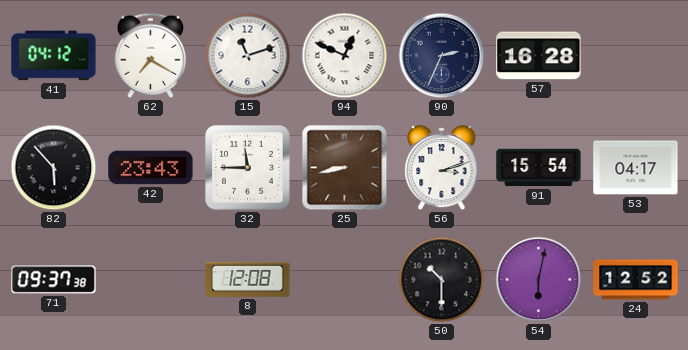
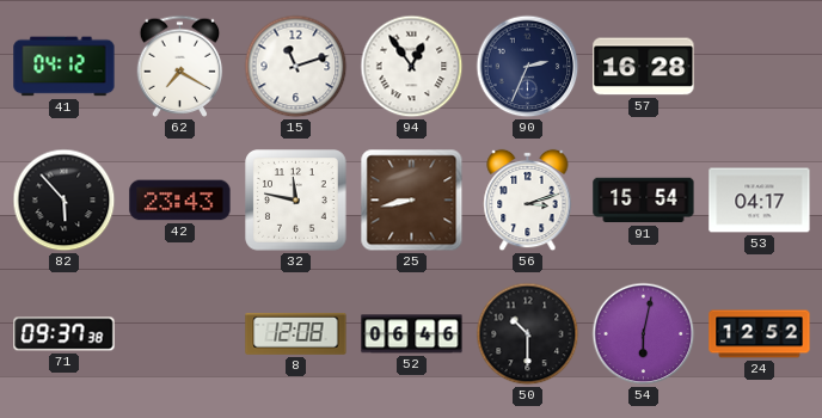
94: 12:49 -> 12:54
32: 11:45 -> 11:47
52: none -> 06:46
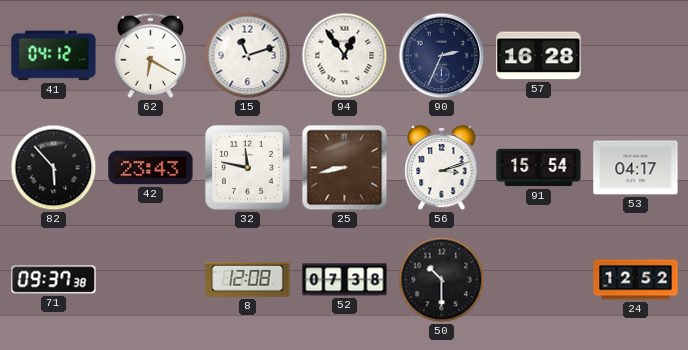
62: 7:20 -> 6:20
52: 06:46 -> 07:38
54: 6:02 -> none
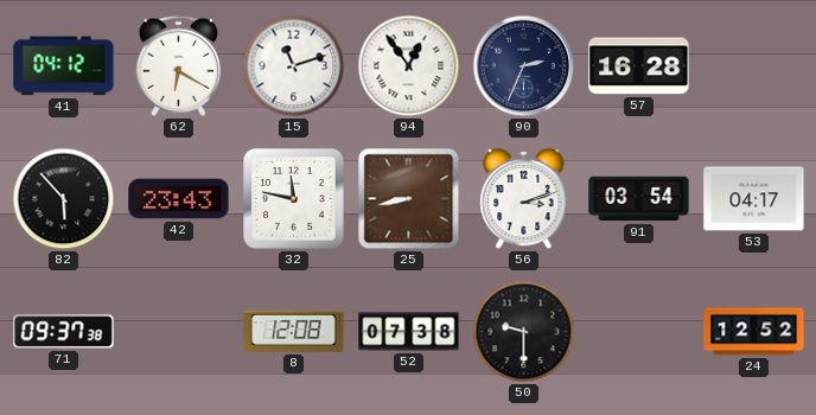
91: 15:54 -> 03:54
50: 10:30 -> 9:30
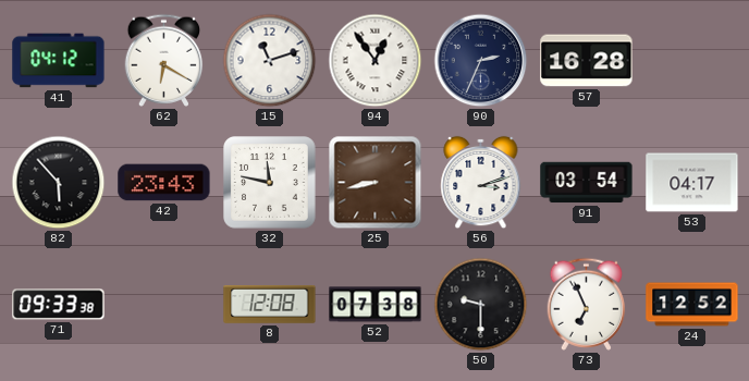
71: 09:37 -> 09:33
73: none -> 6:56
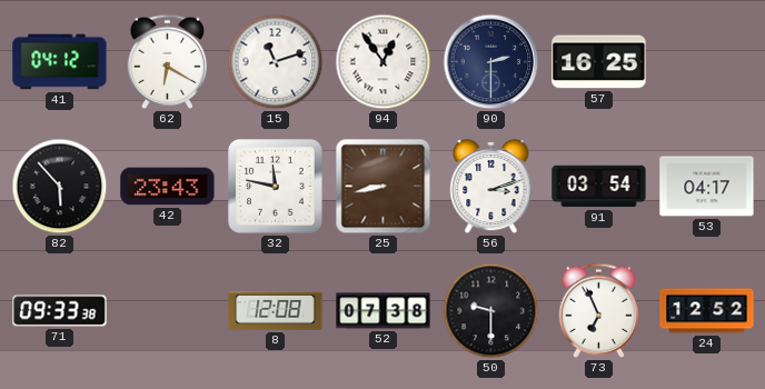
90: 2:34 -> 2:30
57: 16:28 -> 16:25
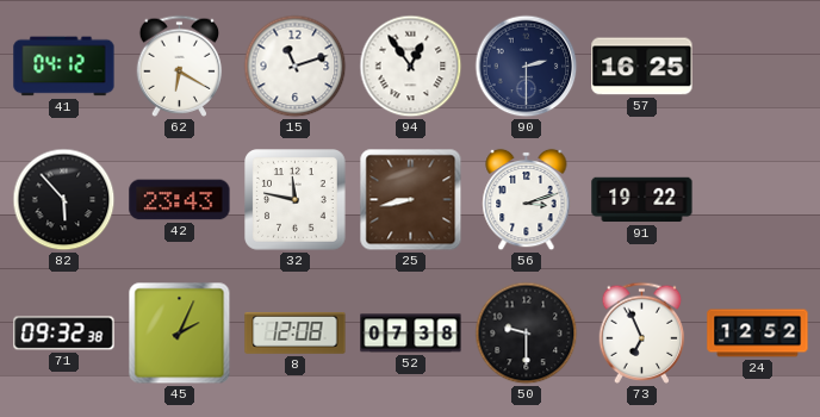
91: 03:54 -> 19:22
53: 04:17 -> none
71: 09:33 -> 09:32
45: none -> 2:04
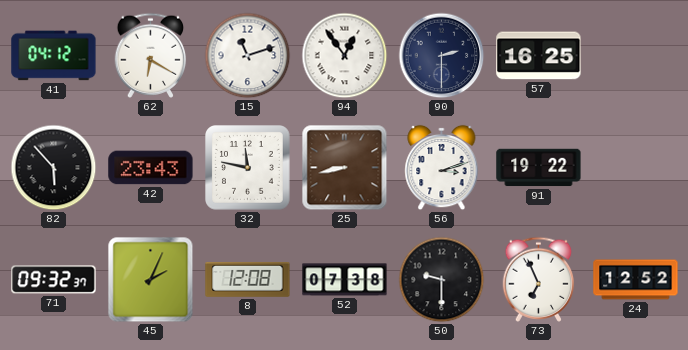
71: 09:32:38 -> 09:32:37
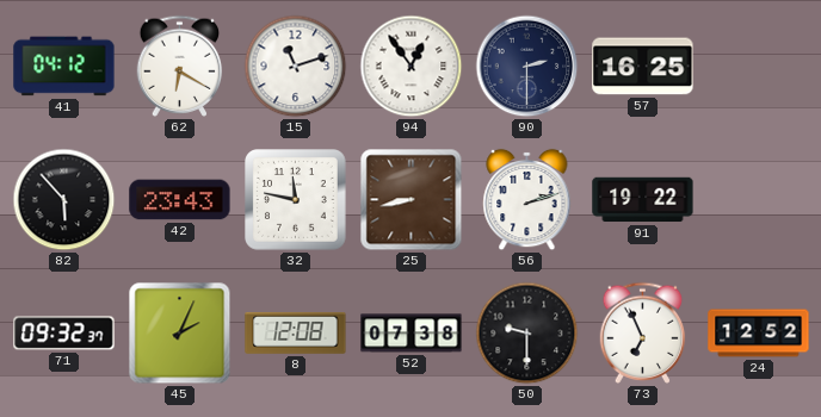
56: 3:12 -> 2:12
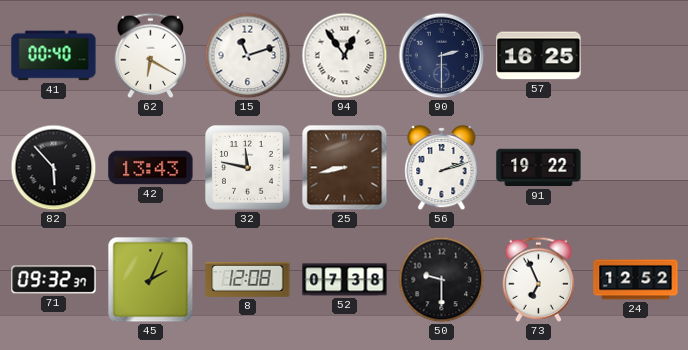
41: 04:12 -> 00:40
42: 23:43 -> 13:43
